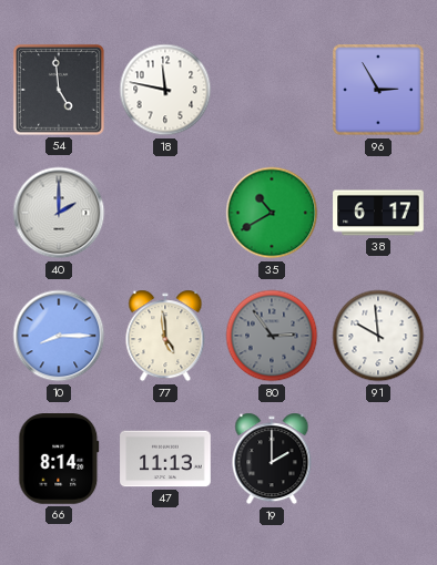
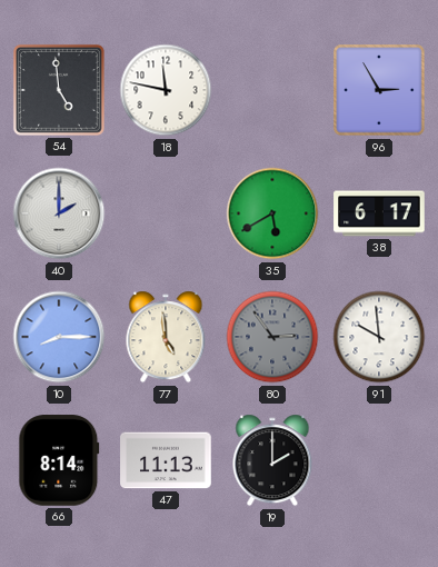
35: 10:40 -> 5:40
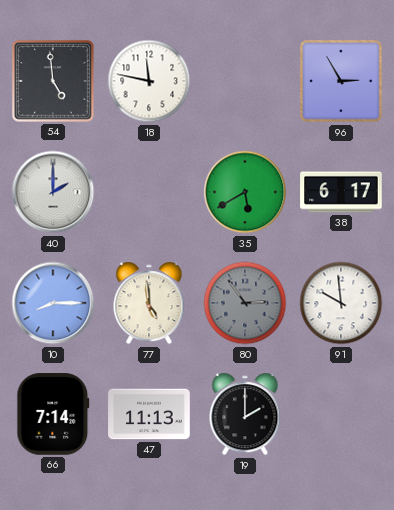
66: 8:14 -> 7:14
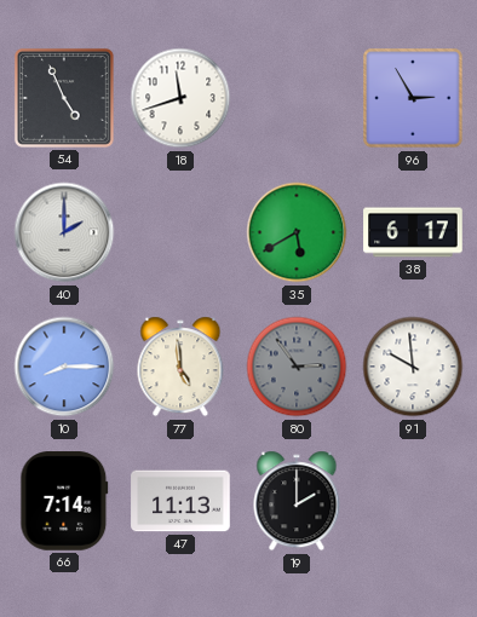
54: 4:59 -> 4:56
18: 11:47 -> 11:42
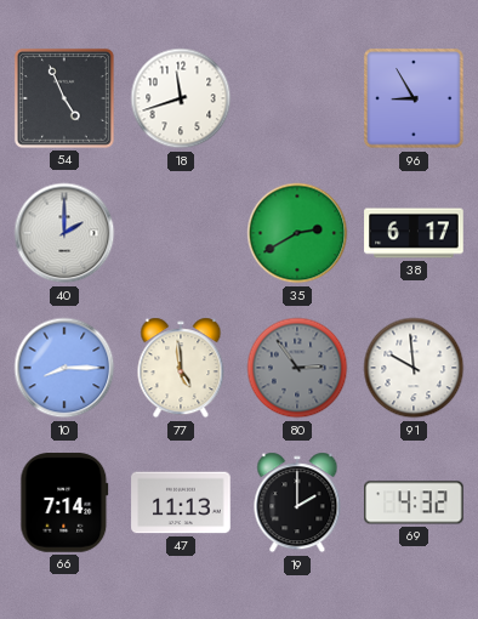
96: 2:55 -> 8:55
35: 5:40 -> 2:40
69: none -> 4:32
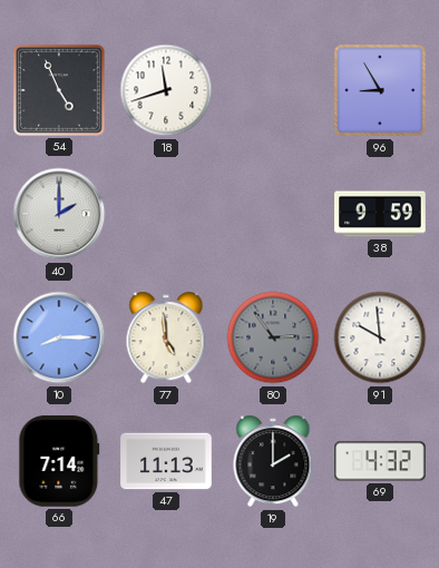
35: 2:40 -> none
38: 6:17 -> 9:59
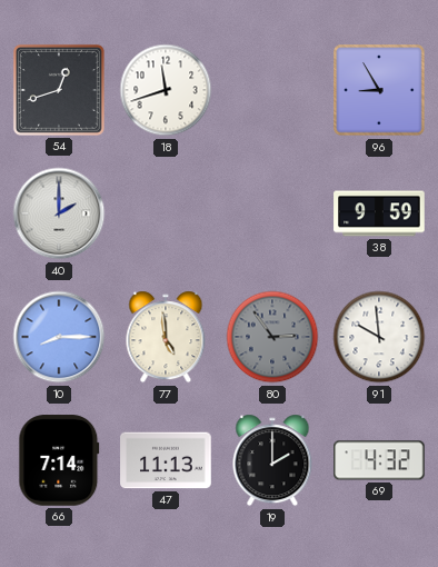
54: 4:56 -> 12:42
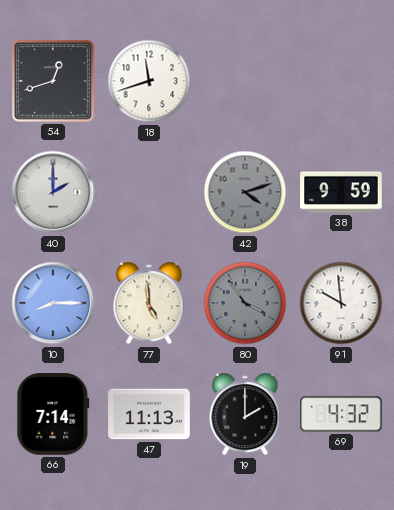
96: 8:55 -> none
42: none -> 4:12
80: 2:54 -> 3:54
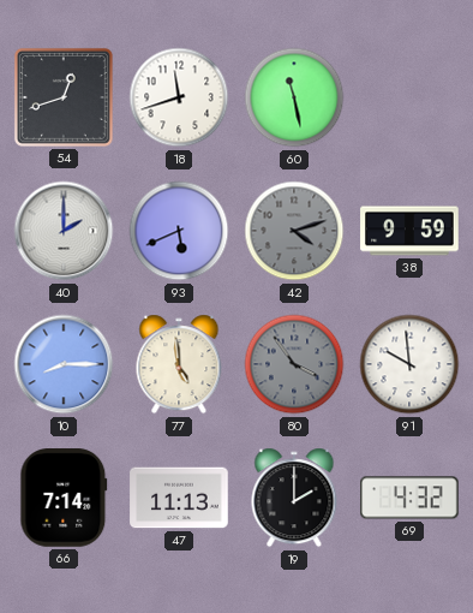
60: none -> 11:28
93: none -> 5:41
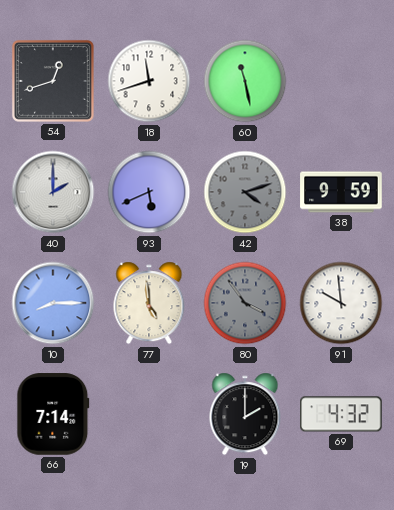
47: 11:13 -> none
